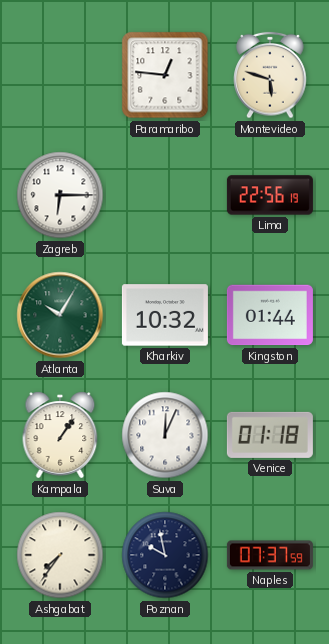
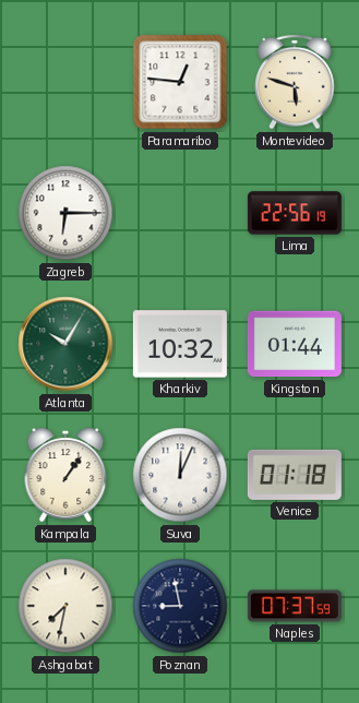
Ashgabat: 7:36 -> 7:32
Poznan: 9:58 -> 8:58
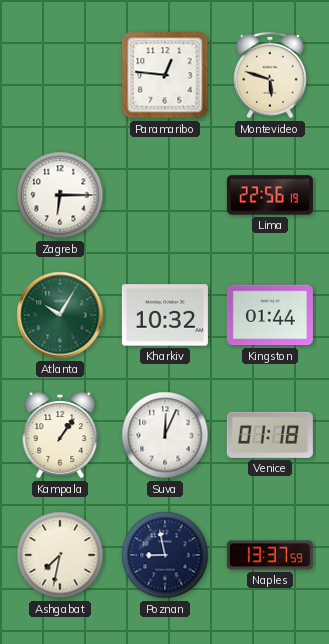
Naples: 07:37 -> 13:37
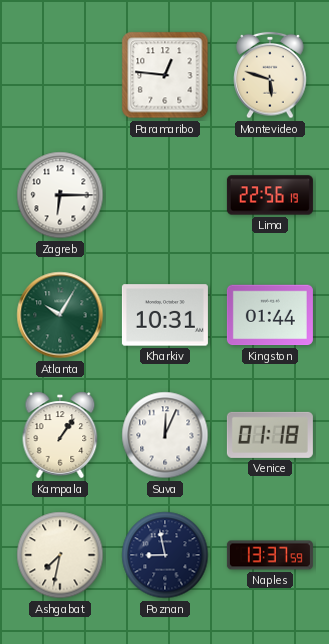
Kharkiv: 10:32 -> 10:31
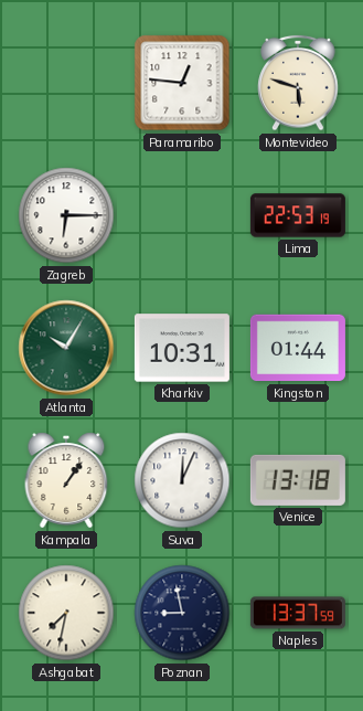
Lima: 22:56 -> 22:53
Venice: 01:18 -> 13:18
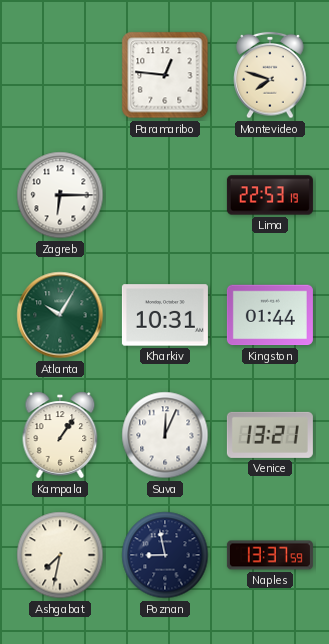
Montevideo: 5:48 -> 7:48
Venice: 13:18 -> 13:21
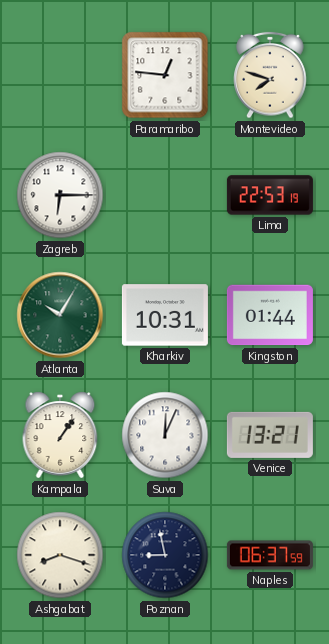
Ashgabat: 7:32 -> 8:18
Naples: 13:37 -> 06:37
